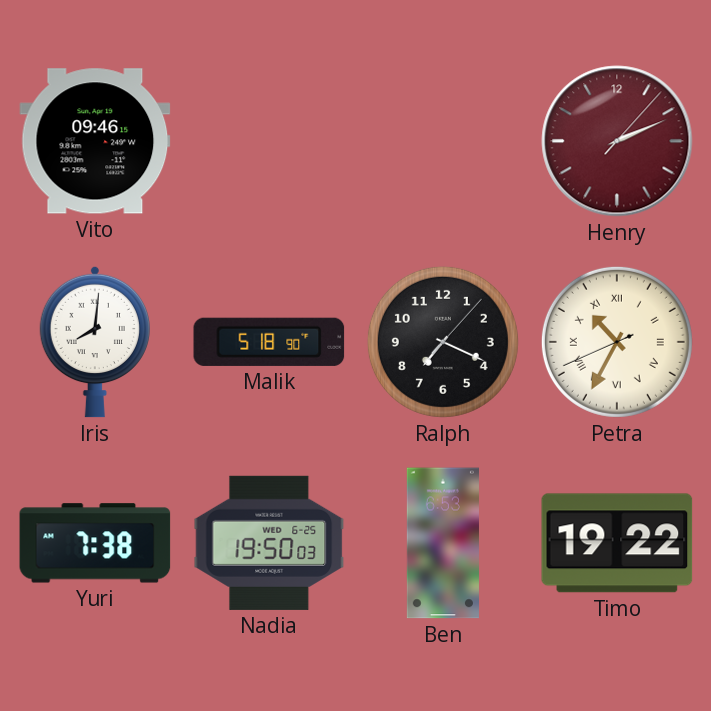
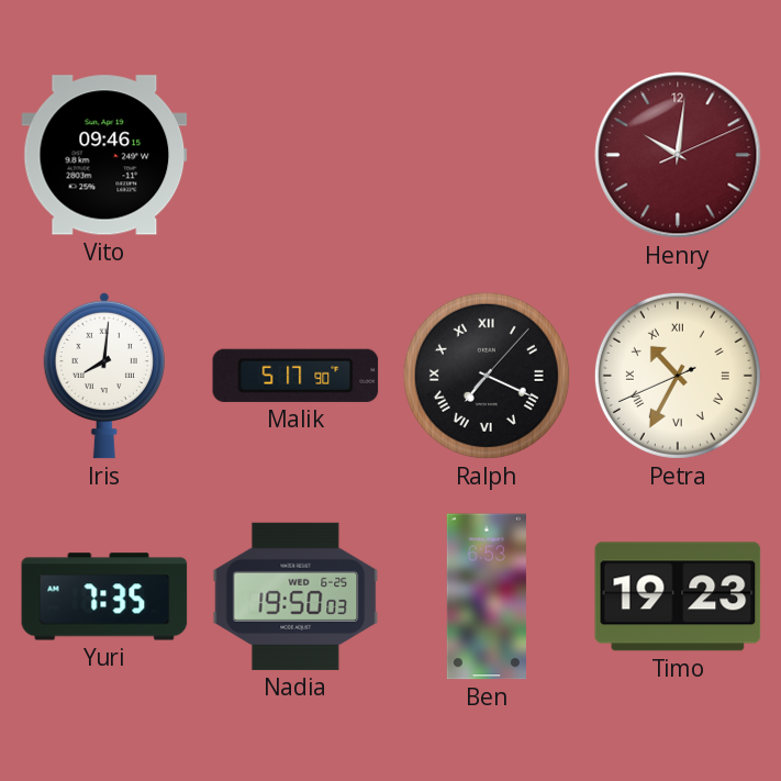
Henry: 2:11 -> 10:01
Malik: 5:18 -> 5:17
Ralph numerals: Arabic -> Roman
Yuri: 7:38 -> 7:35
Timo: 19:22 -> 19:23
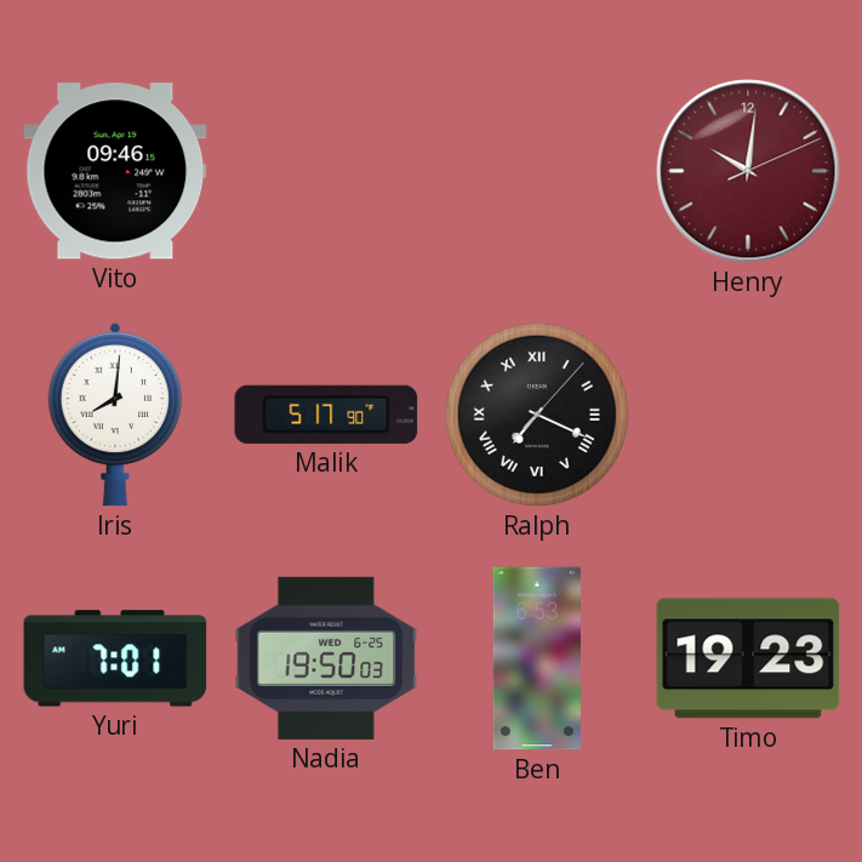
Petra: 10:34 -> none
Yuri: 7:35 -> 7:01
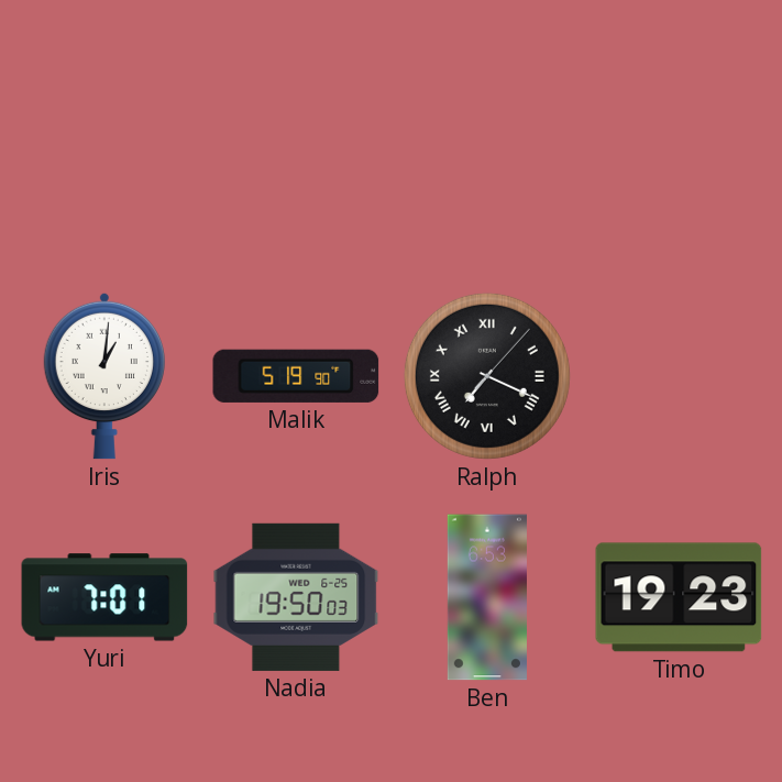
Vito: 09:46 -> none
Henry: 10:01 -> none
Iris: 8:01 -> 1:01
Malik: 5:17 -> 5:19
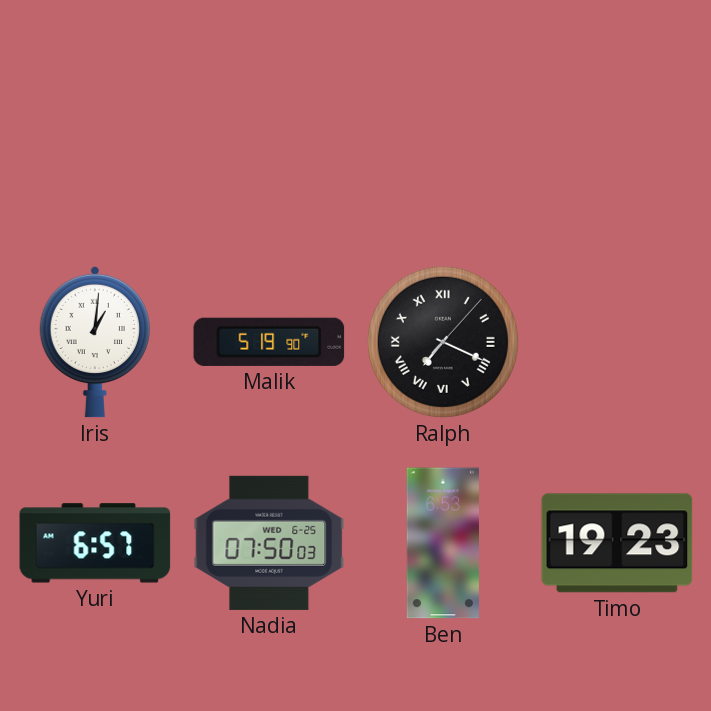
Yuri: 7:01 -> 6:57
Nadia: 19:50 -> 07:50
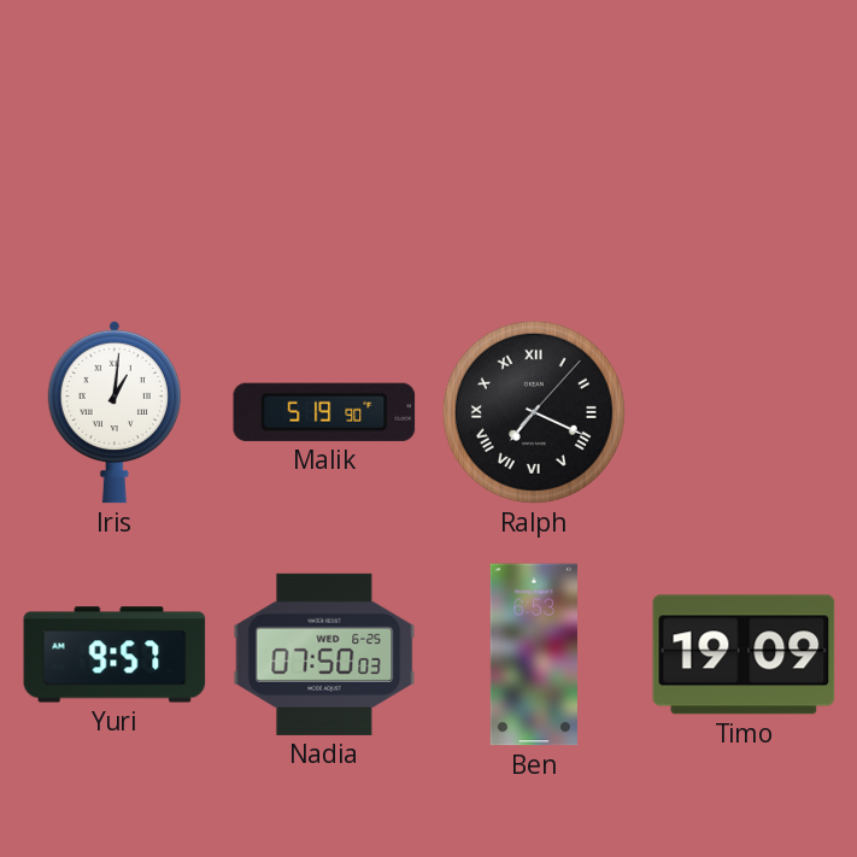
Yuri: 6:57 -> 9:57
Timo: 19:23 -> 19:09
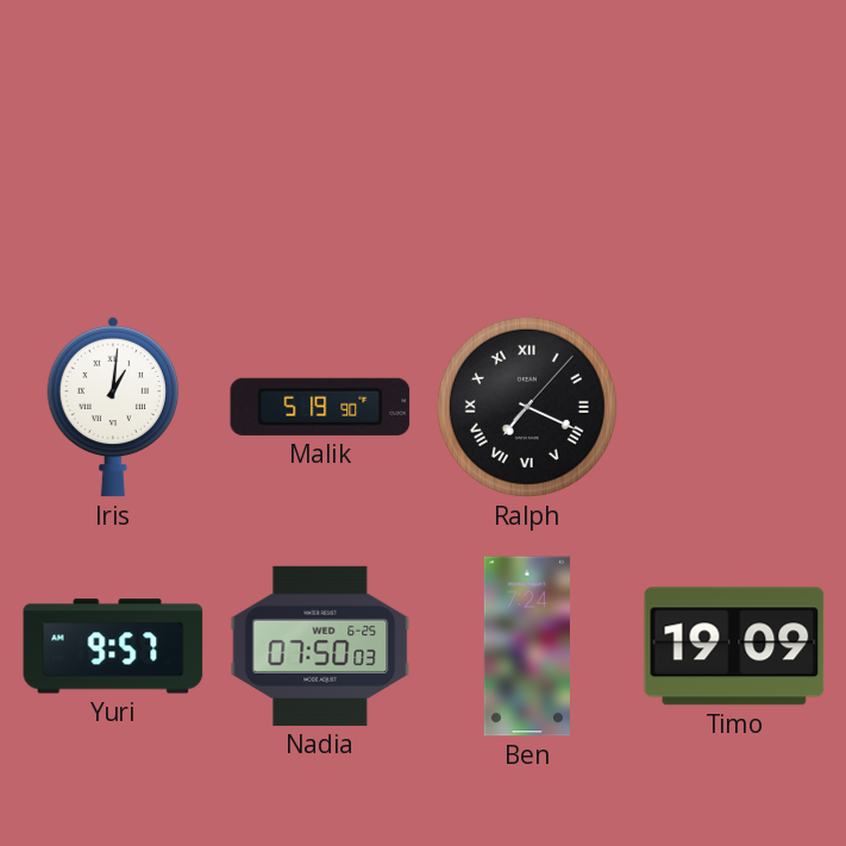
Ben: 6:53 -> 7:24
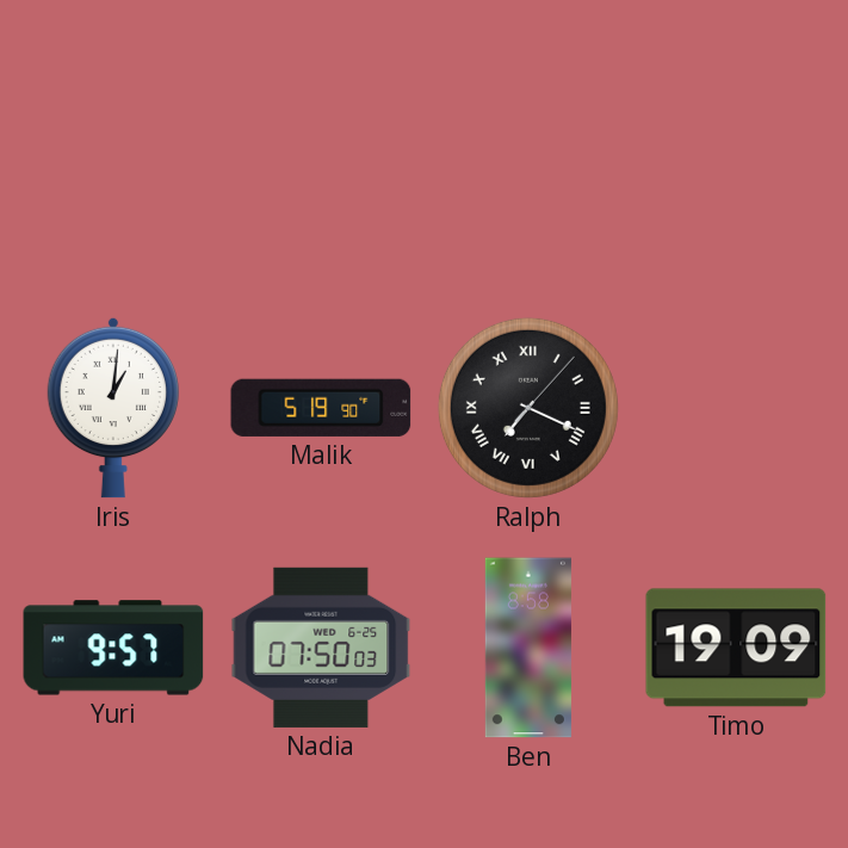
Ben: 7:24 -> 8:58
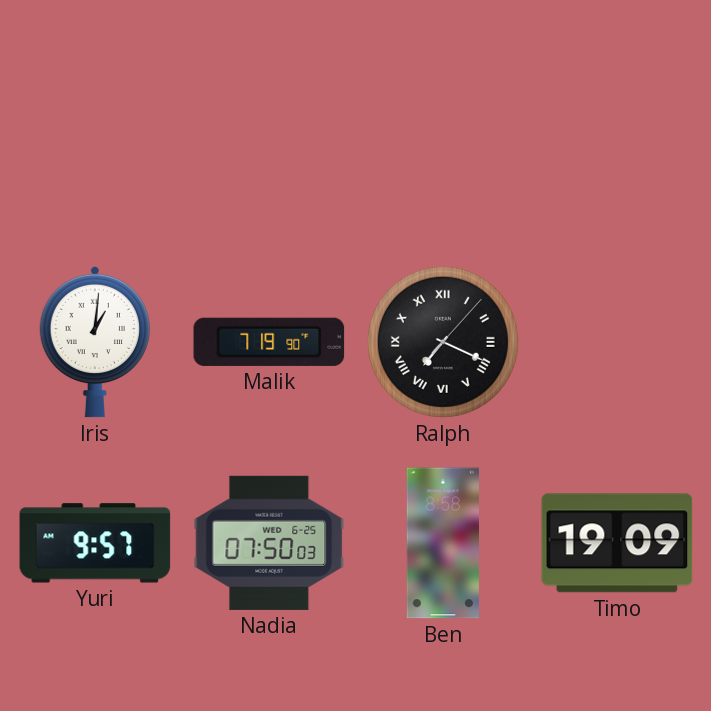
Malik: 5:19 -> 7:19
